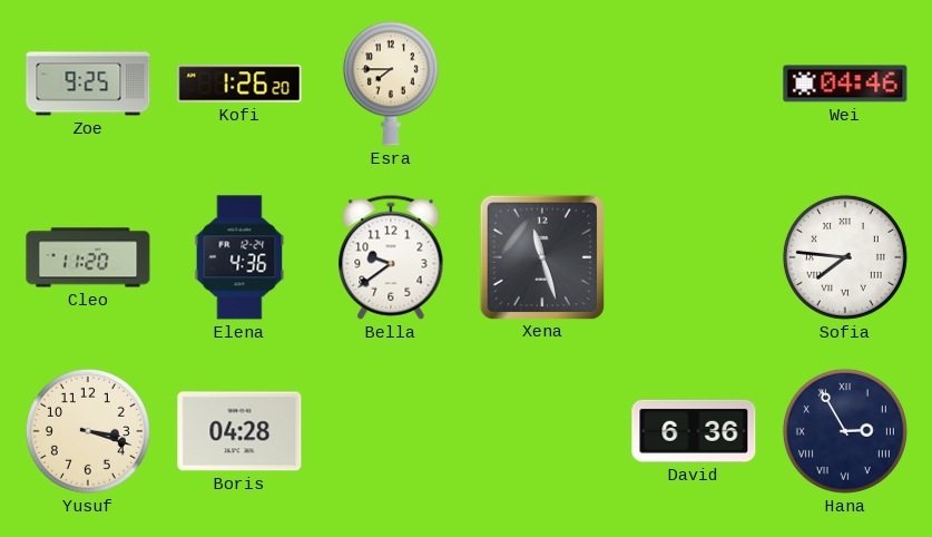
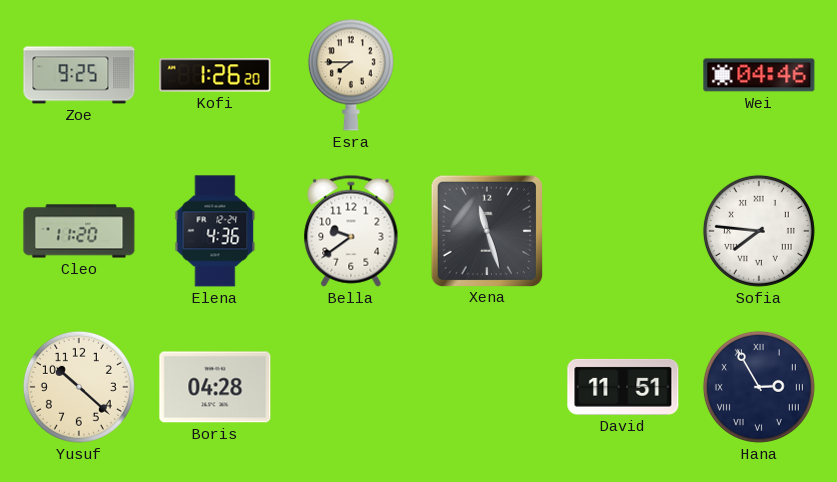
Yusuf: 3:18 -> 10:22
David: 6:36 -> 11:51
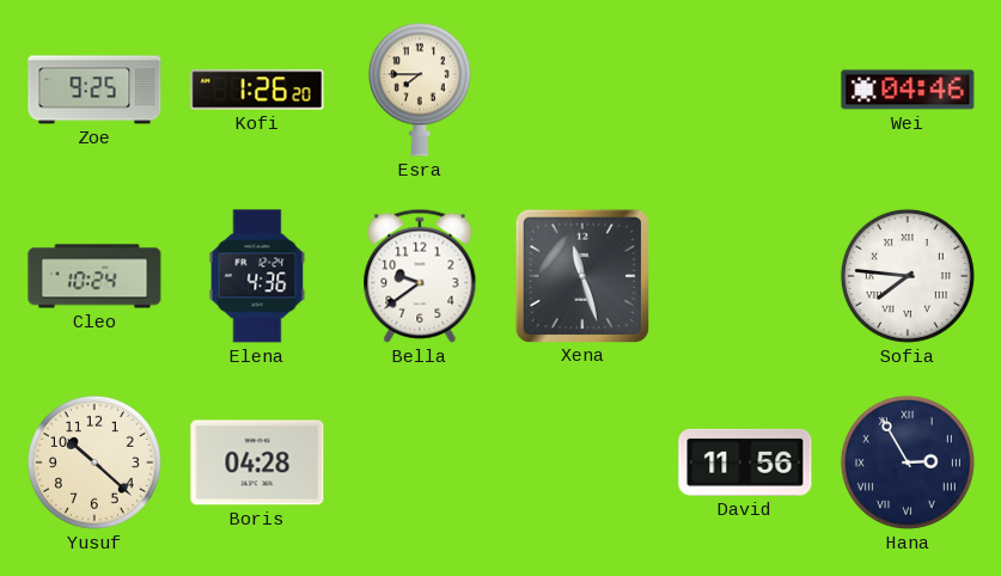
Cleo: 11:20 -> 10:24
David: 11:51 -> 11:56
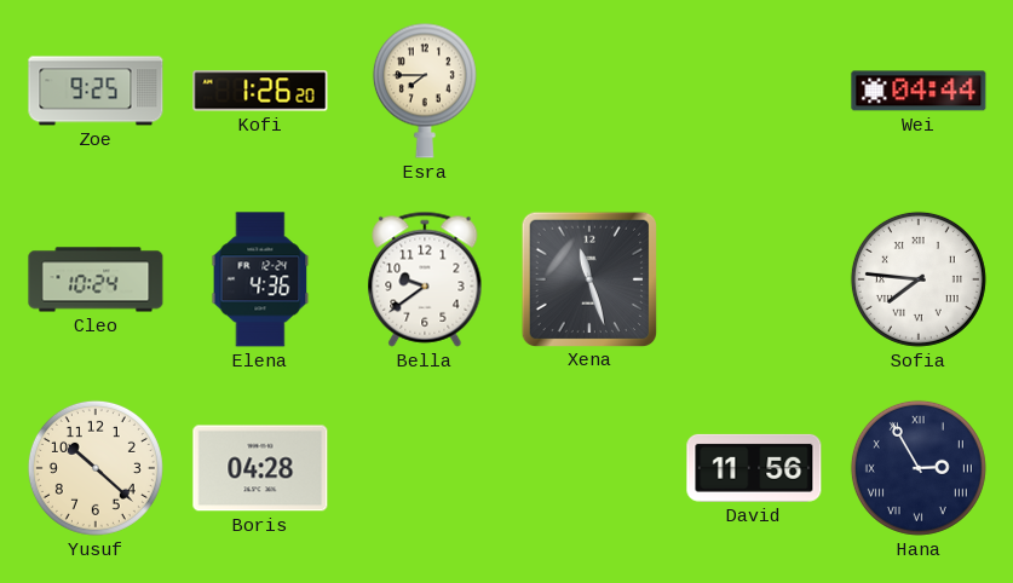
Wei: 04:46 -> 04:44
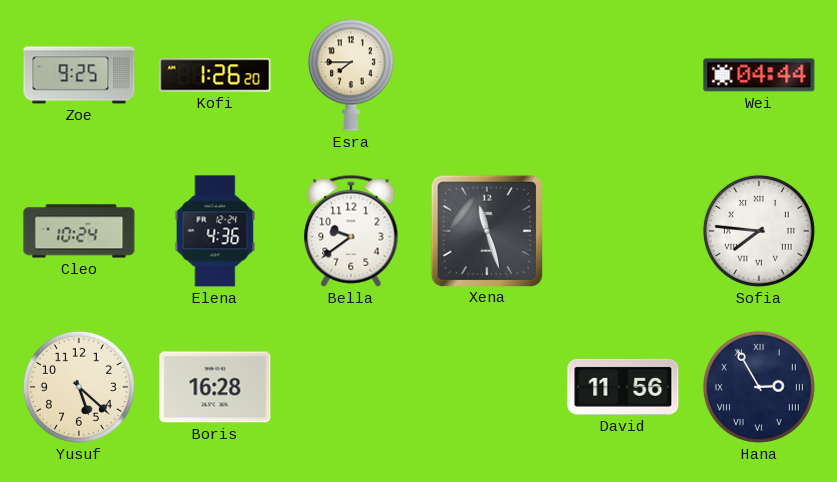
Yusuf: 10:22 -> 5:22
Boris: 04:28 -> 16:28
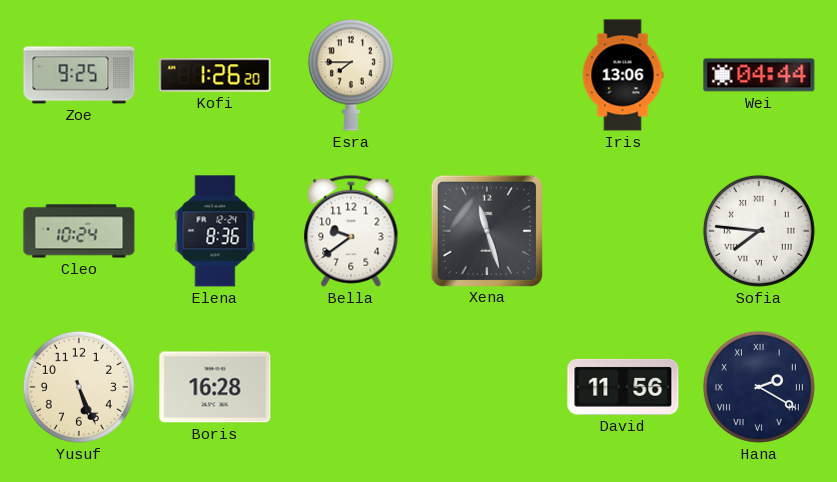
Iris: none -> 13:06
Elena: 4:36 -> 8:36
Yusuf: 5:22 -> 5:26
Hana: 2:55 -> 2:20
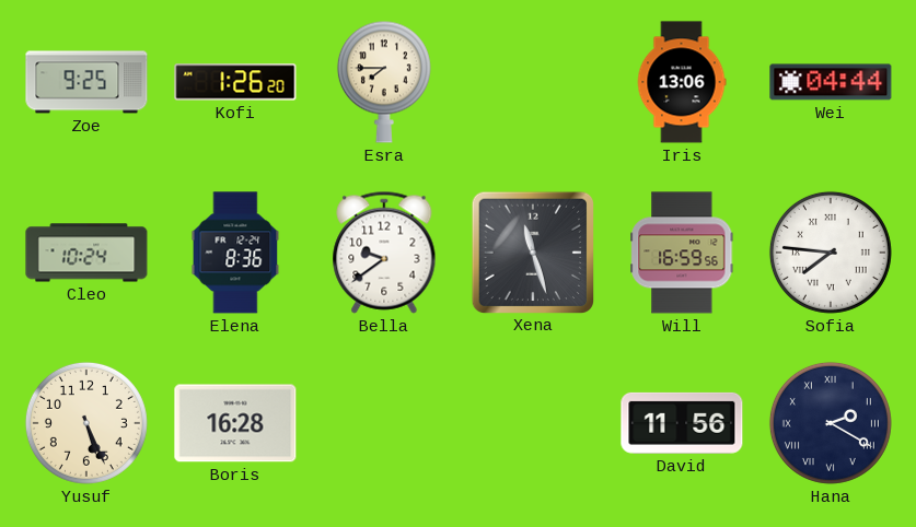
Will: none -> 16:59
